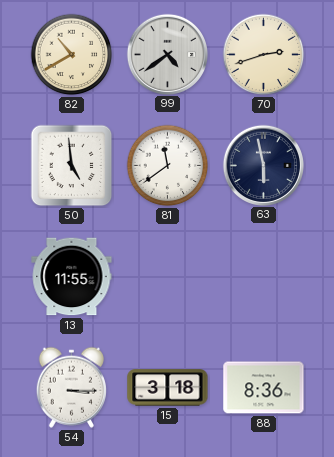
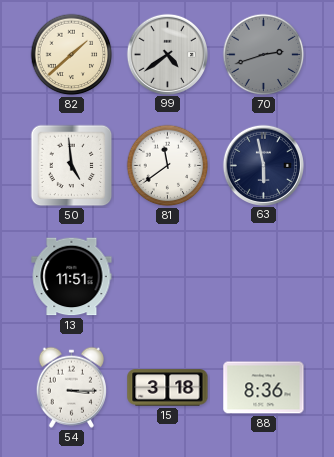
82: 10:40 -> 1:38
70 dial: cream -> grey
13: 11:55 -> 11:51
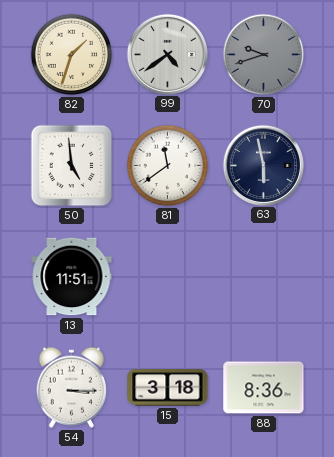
82: 1:38 -> 1:33
70: 2:42 -> 9:42
